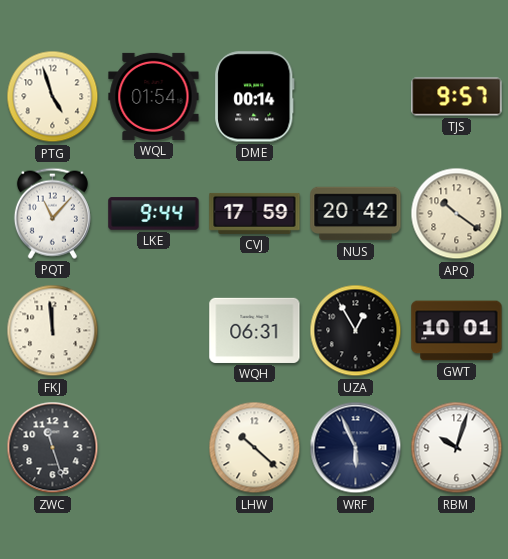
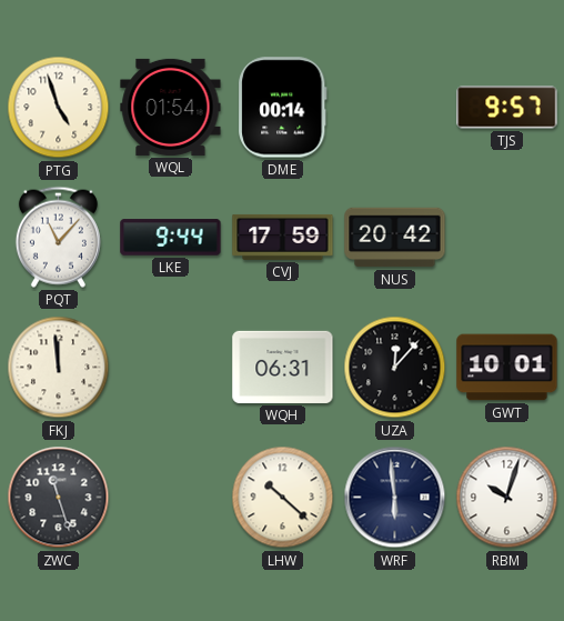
APQ: 10:21 -> none
UZA: 12:55 -> 12:07
WRF: 5:56 -> 5:59
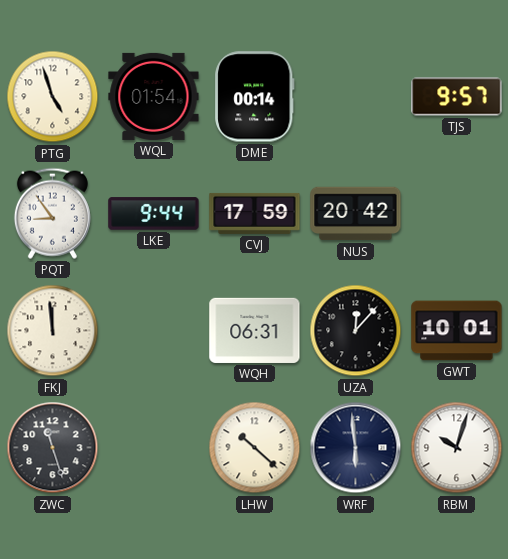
PQT: 11:07 -> 8:54
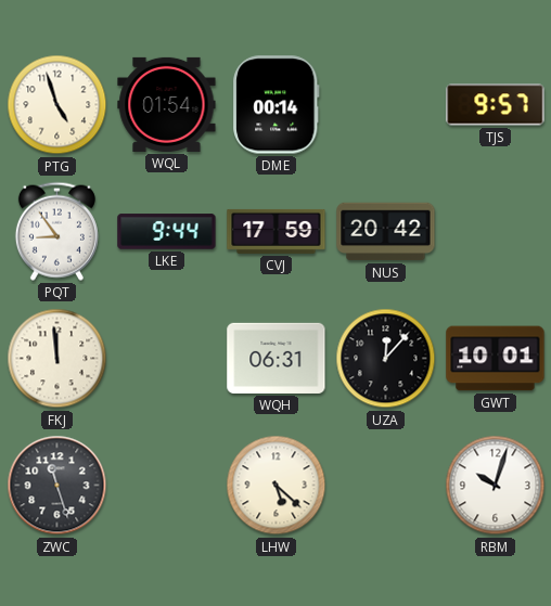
LHW: 10:22 -> 5:22
WRF: 5:59 -> none
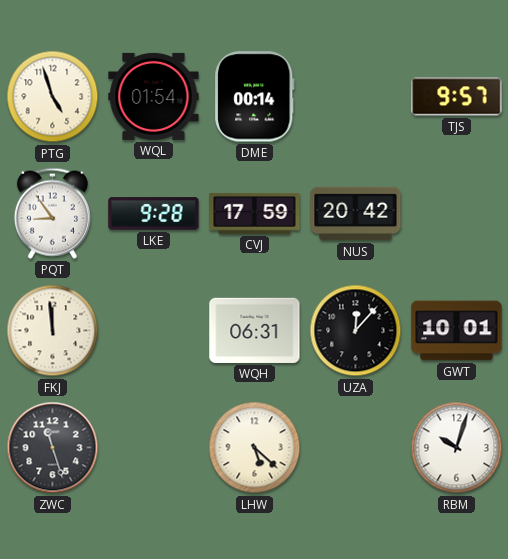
LKE: 9:44 -> 9:28
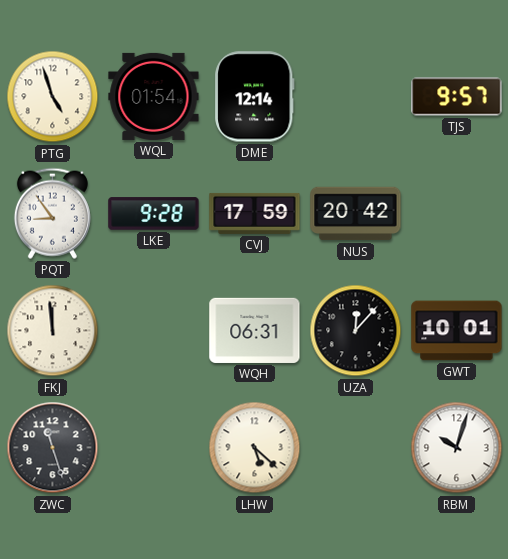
DME: 00:14 -> 12:14
